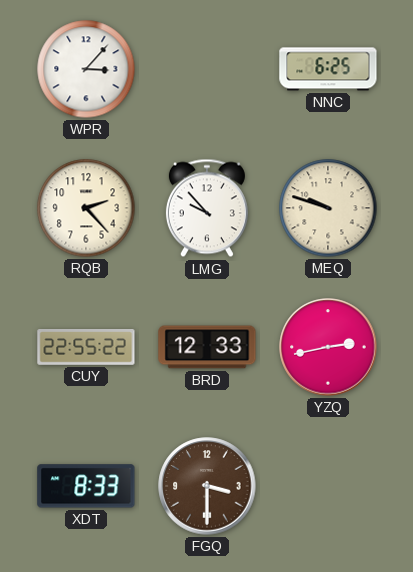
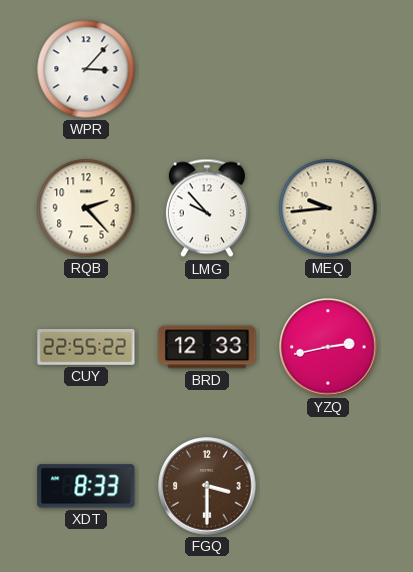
NNC: 6:25 -> none
MEQ: 9:48 -> 9:44
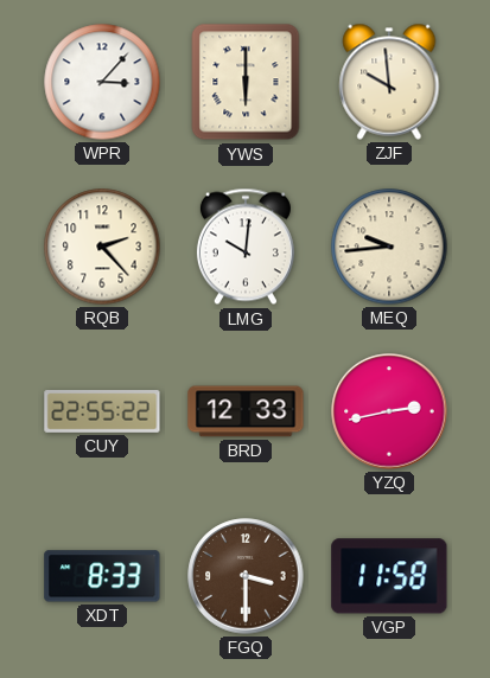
YWS: none -> 6:00
ZJF: none -> 9:59
LMG: 9:53 -> 10:01
VGP: none -> 11:58
